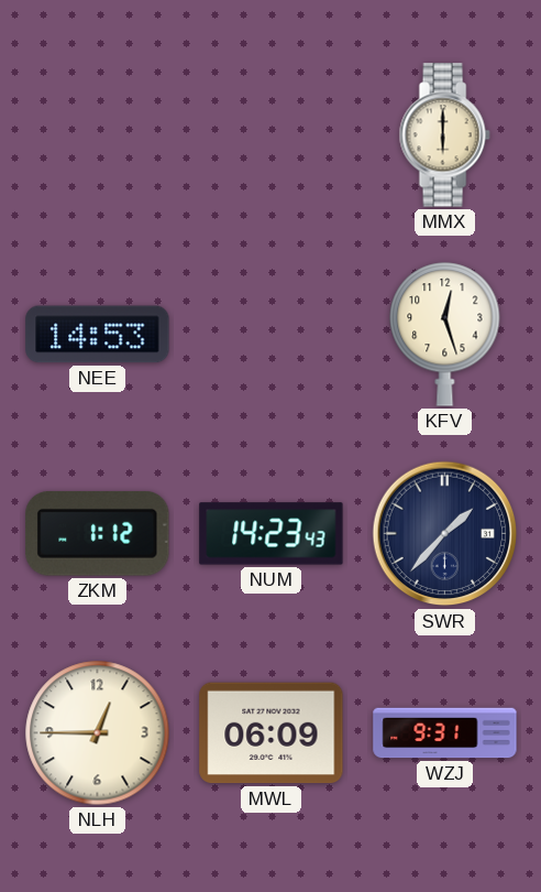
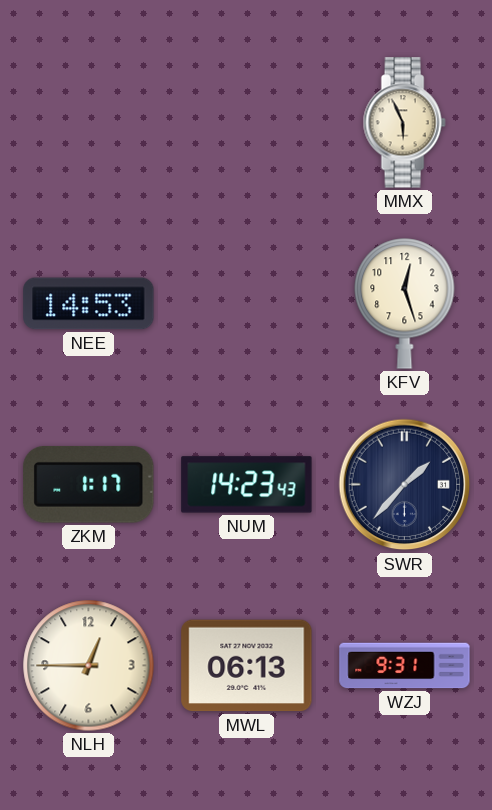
MMX: 6:00 -> 5:56
ZKM: 1:12 -> 1:17
MWL: 06:09 -> 06:13
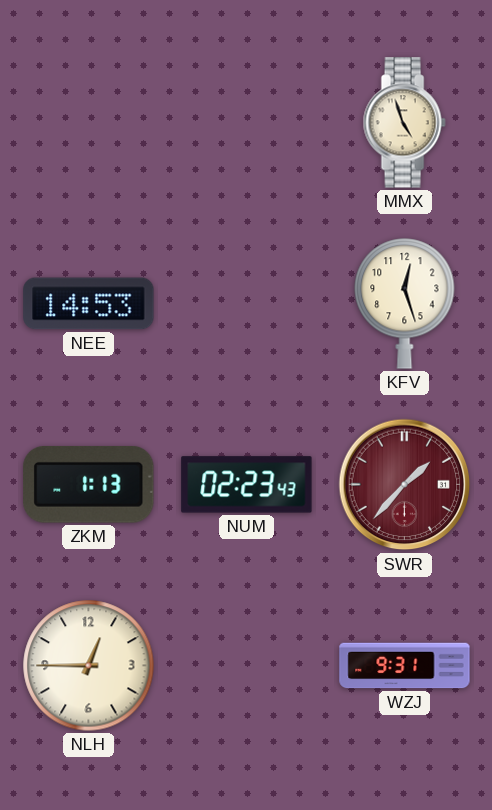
MMX: 5:56 -> 4:57
ZKM: 1:17 -> 1:13
NUM: 14:23 -> 02:23
SWR dial: navy -> burgundy
MWL: 06:13 -> none
